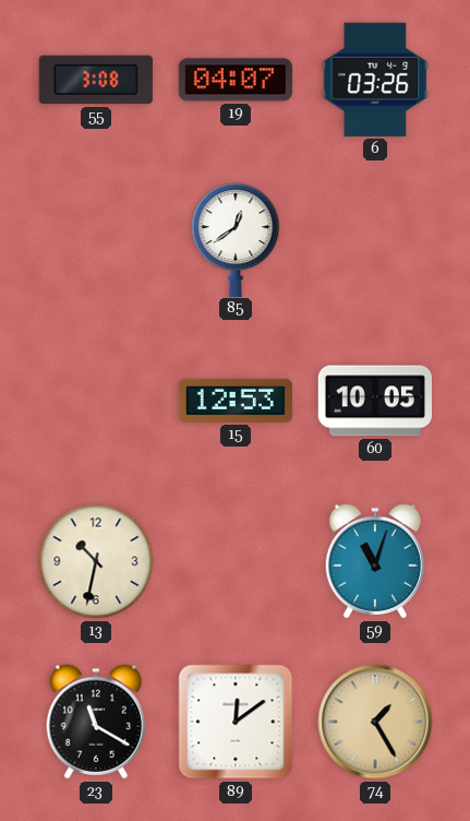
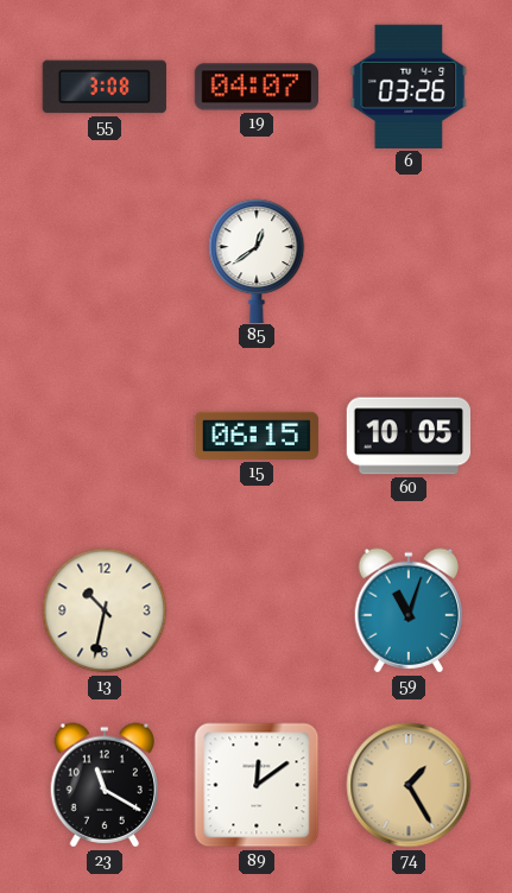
15: 12:53 -> 06:15
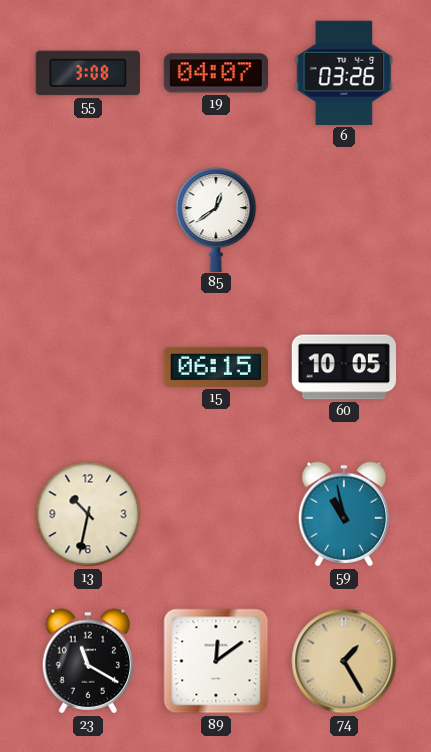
59: 11:03 -> 10:58
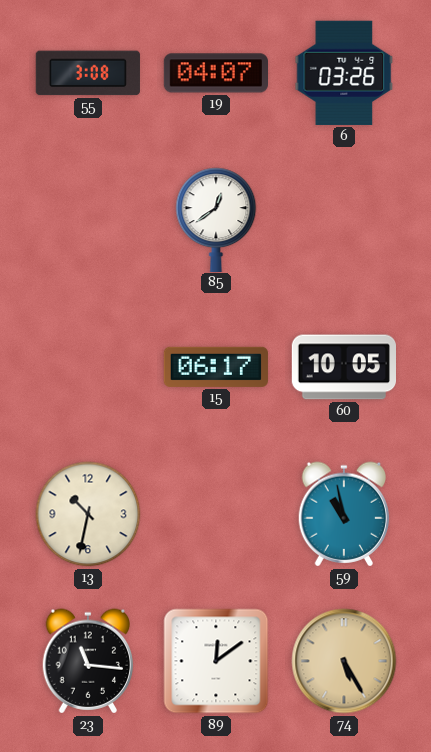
15: 06:15 -> 06:17
23: 11:20 -> 11:16
74: 1:25 -> 5:25
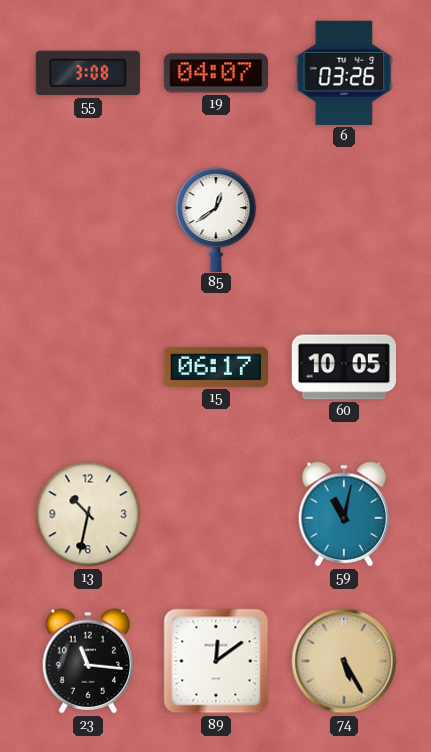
59: 10:58 -> 11:02
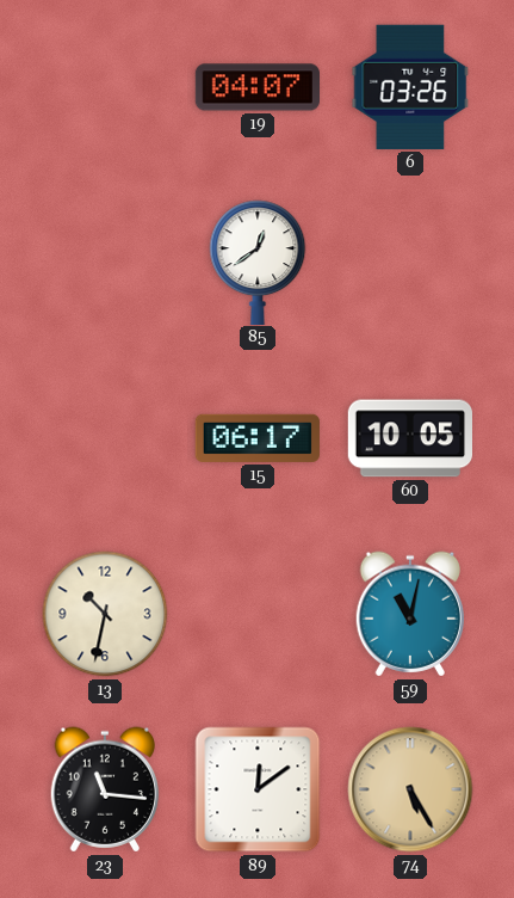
55: 3:08 -> none
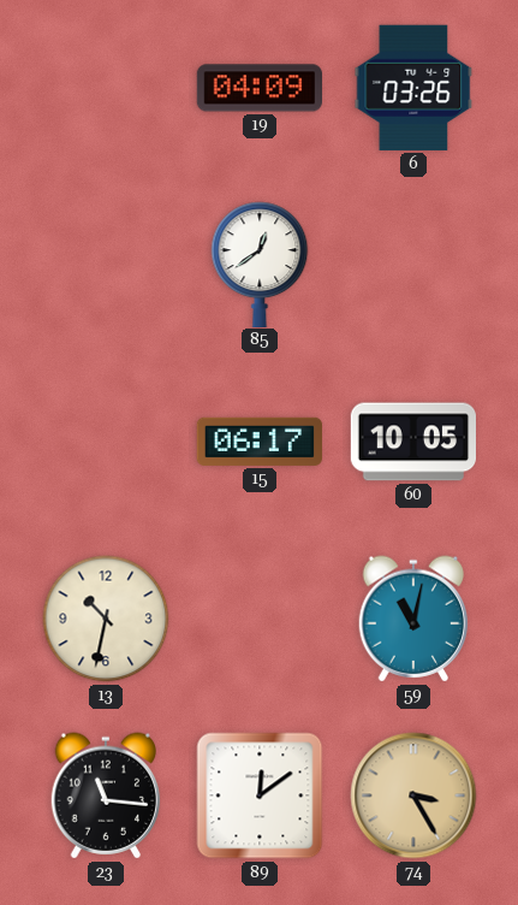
19: 04:07 -> 04:09
74: 5:25 -> 3:25
